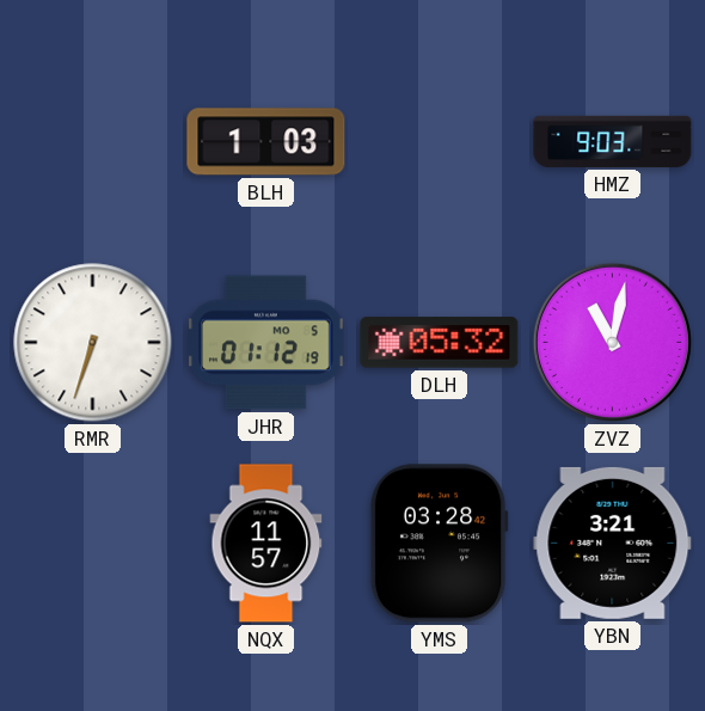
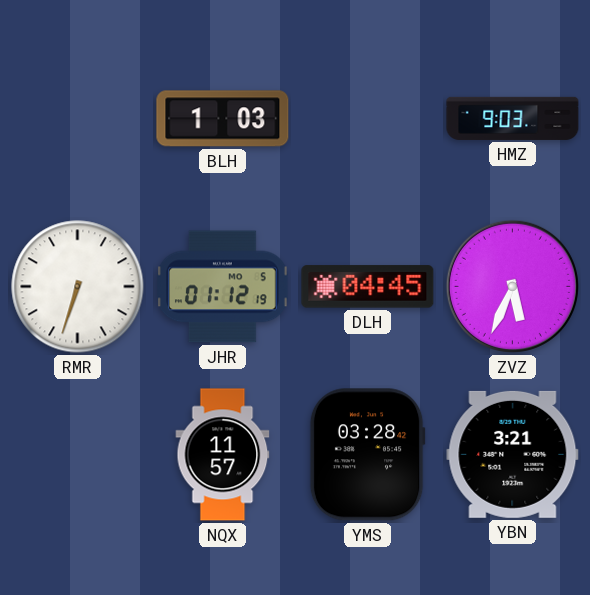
DLH: 05:32 -> 04:45
ZVZ: 11:02 -> 5:34
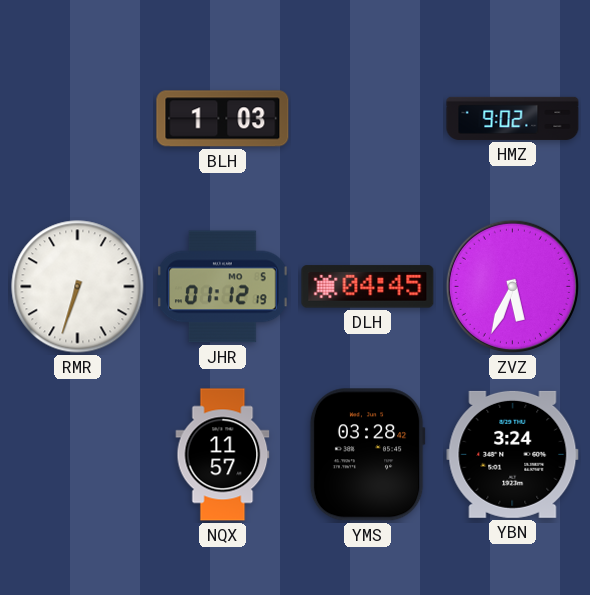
HMZ: 9:03 -> 9:02
YBN: 3:21 -> 3:24
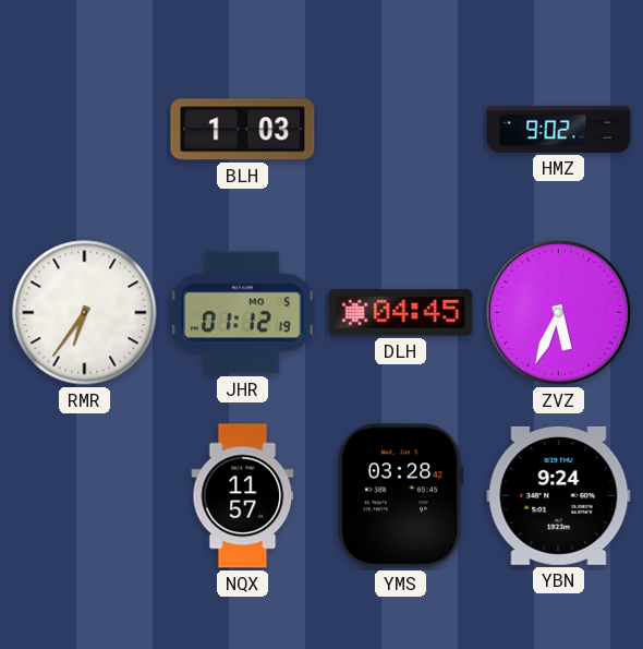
RMR: 6:33 -> 6:36
YBN: 3:24 -> 9:24
